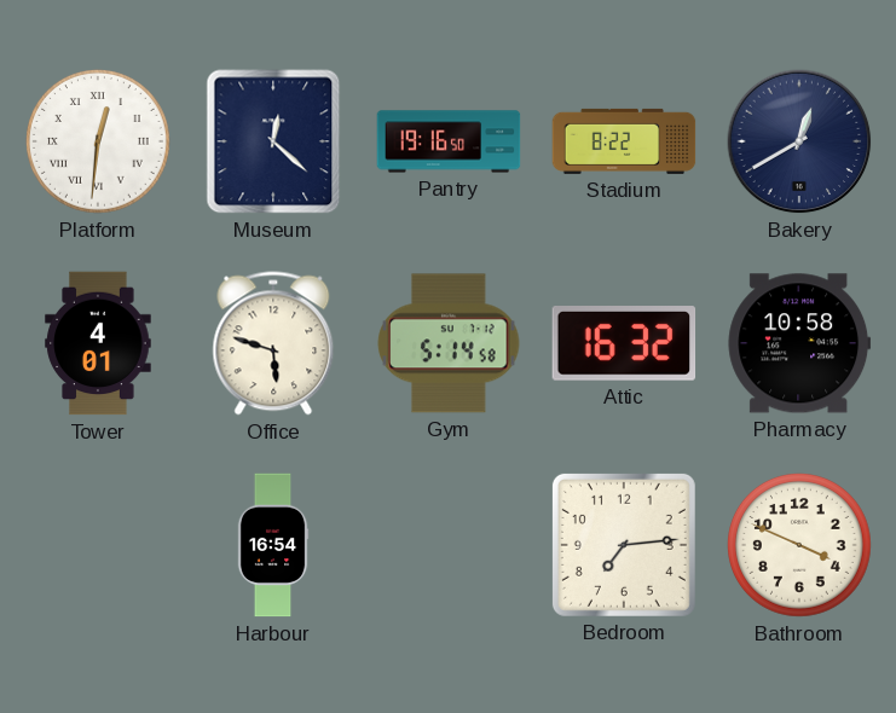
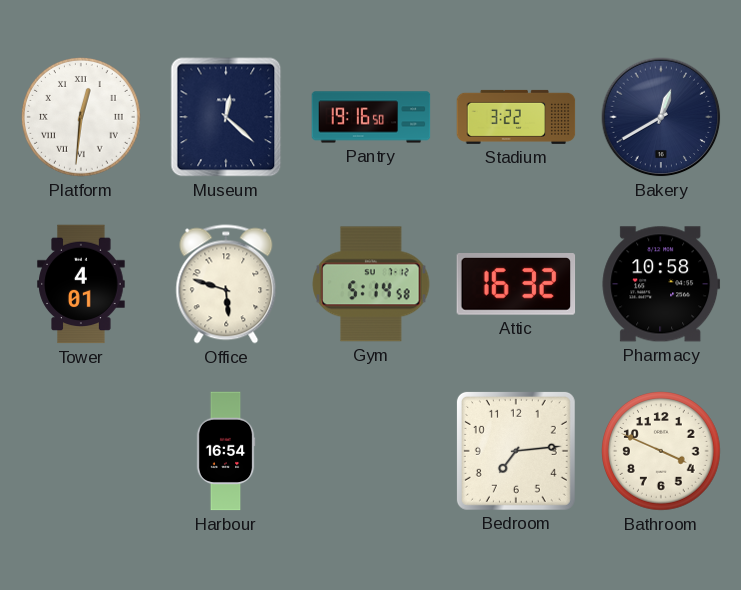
Stadium: 8:22 -> 3:22
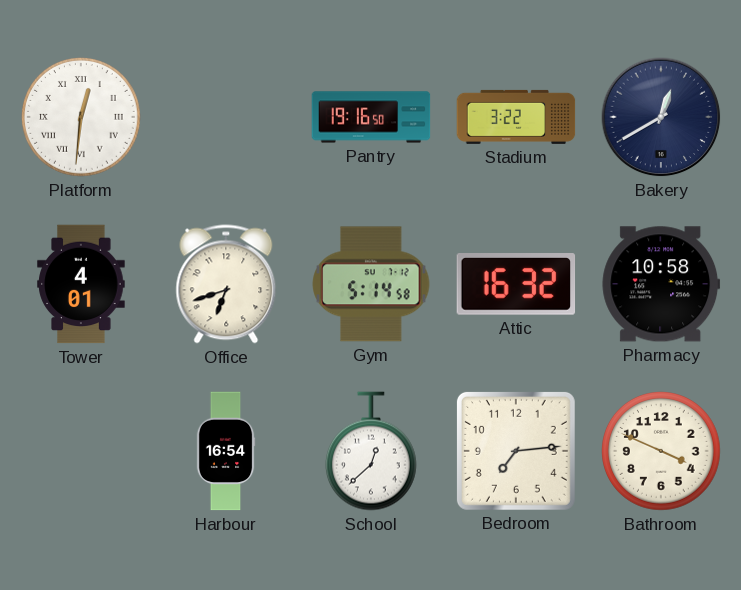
Museum: 12:22 -> none
Office: 5:48 -> 6:42
School: none -> 12:38
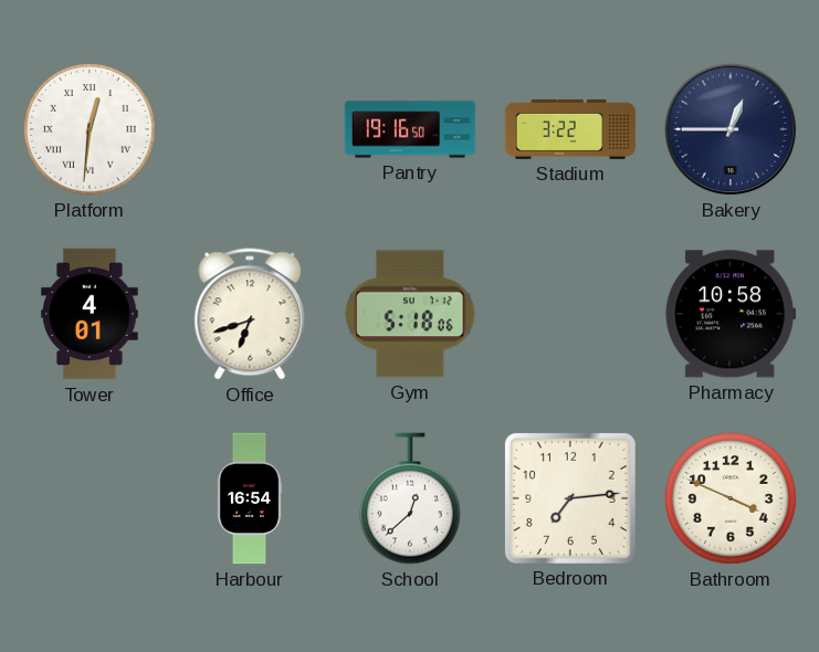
Bakery: 12:40 -> 12:45
Gym: 5:14 -> 5:18
Attic: 16:32 -> none
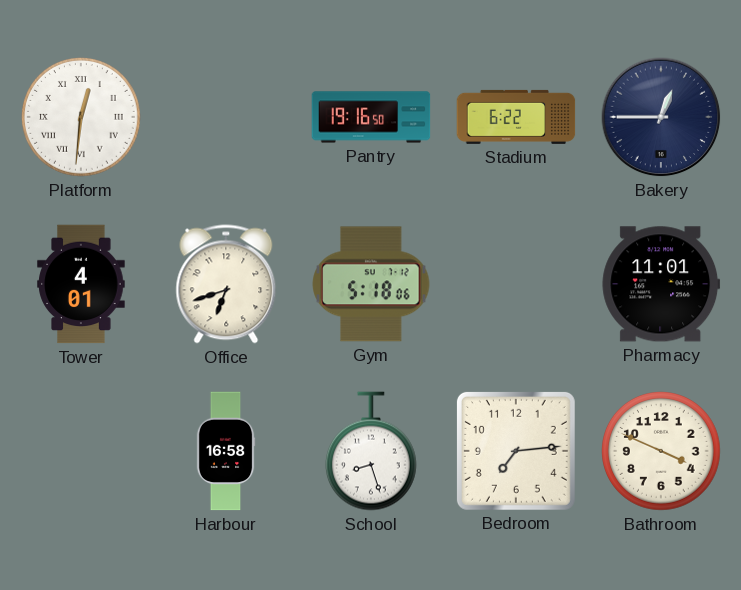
Stadium: 3:22 -> 6:22
Pharmacy: 10:58 -> 11:01
Harbour: 16:54 -> 16:58
School: 12:38 -> 8:27
